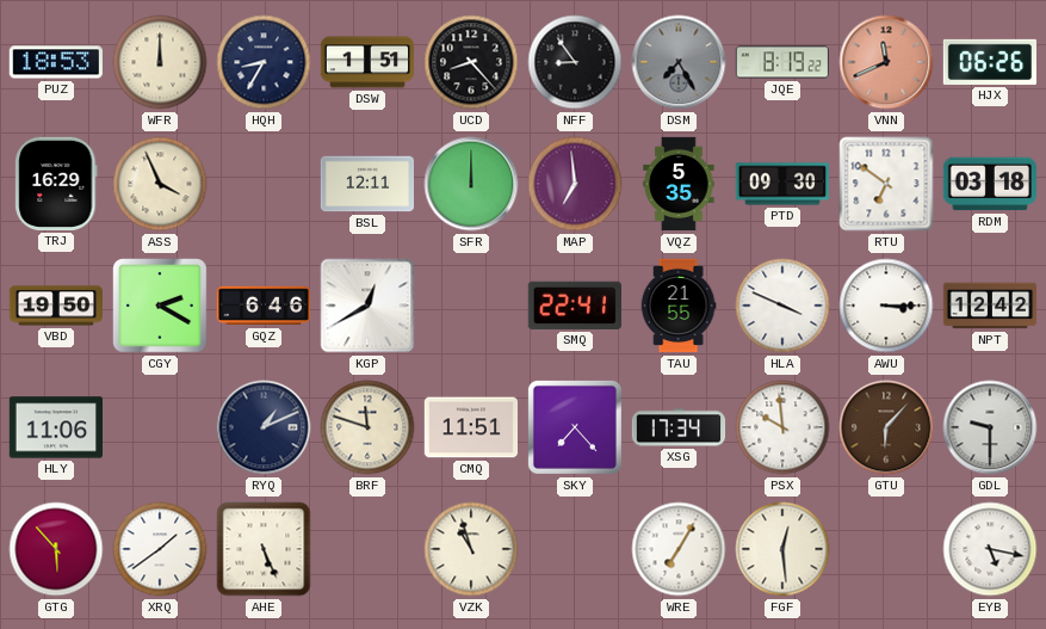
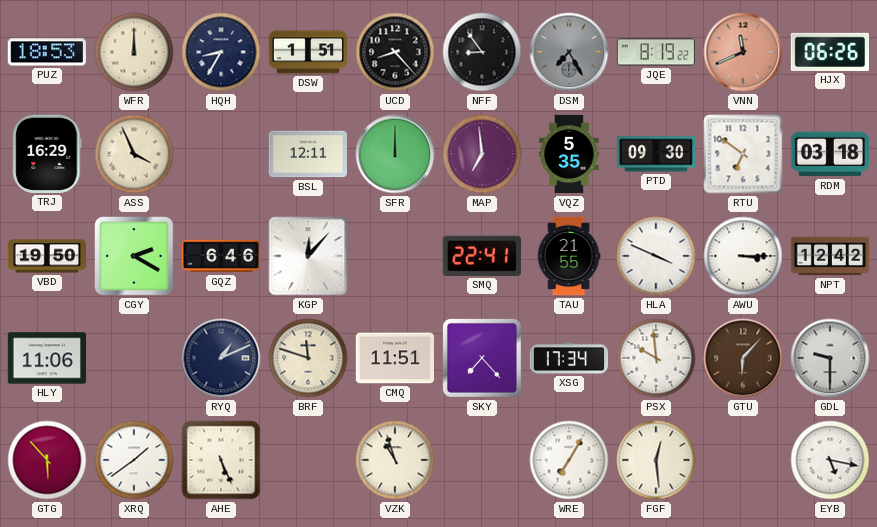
KGP: 12:40 -> 12:07
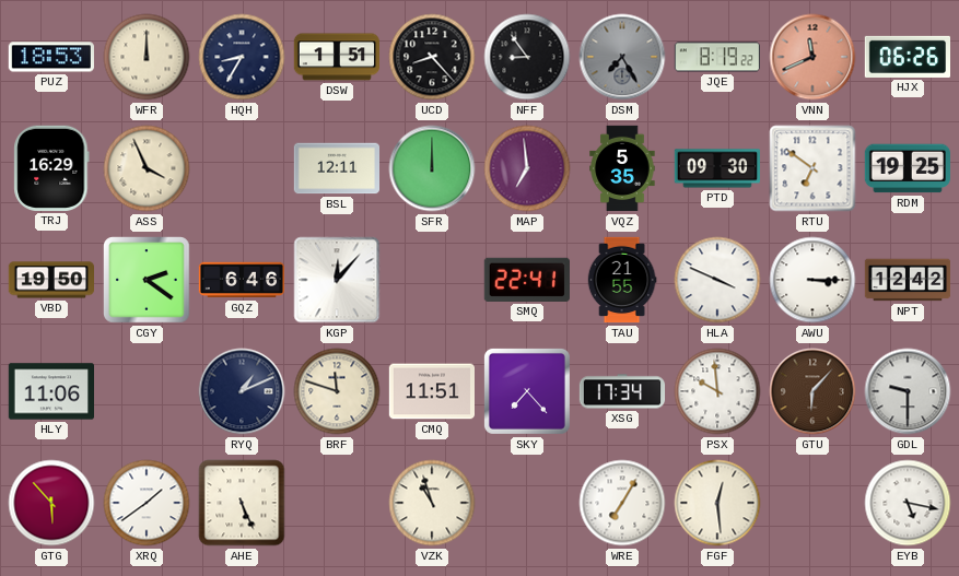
RDM: 03:18 -> 19:25
CGY: 2:20 -> 2:21
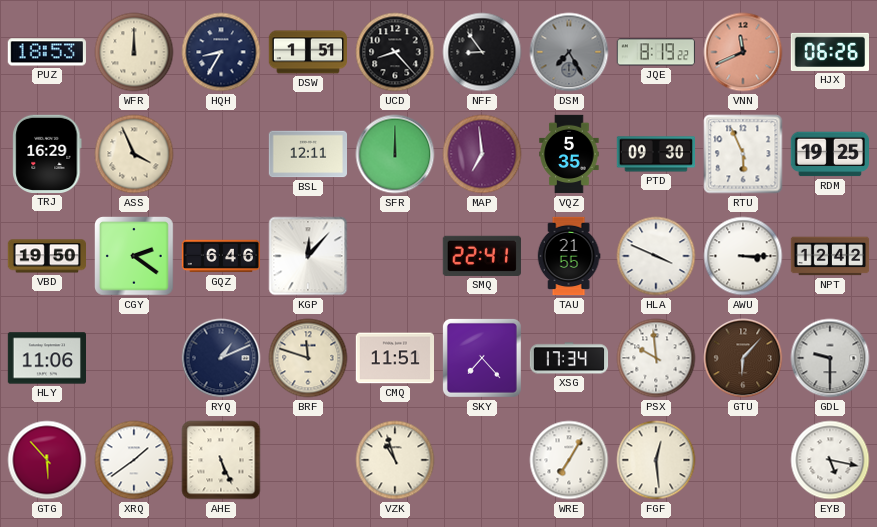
RTU: 6:51 -> 5:56
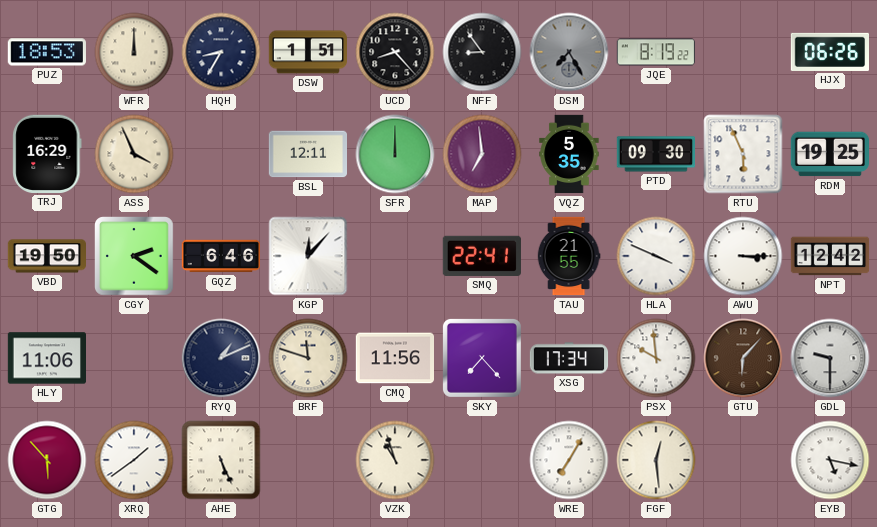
VNN: 11:41 -> none
CMQ: 11:51 -> 11:56
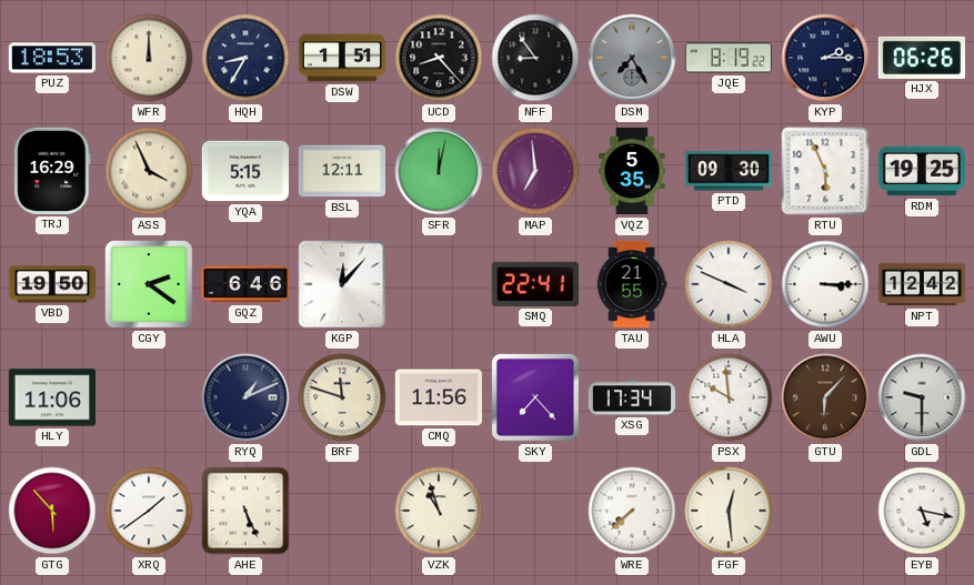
KYP: none -> 2:15
YQA: none -> 5:15
SFR: 12:00 -> 12:02
WRE: 7:05 -> 7:38
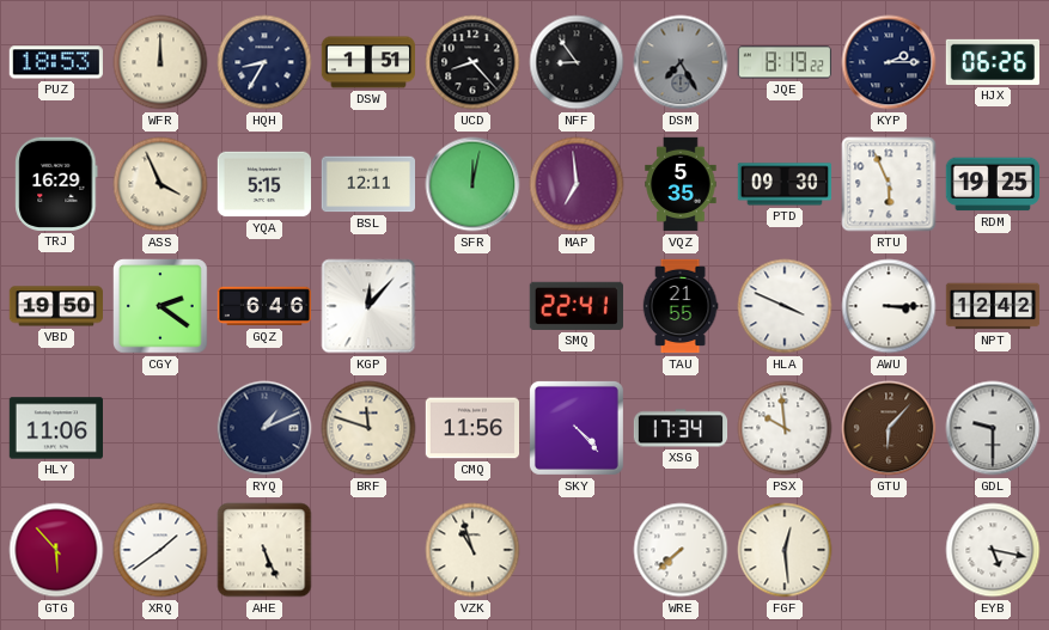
SKY: 7:23 -> 4:23
